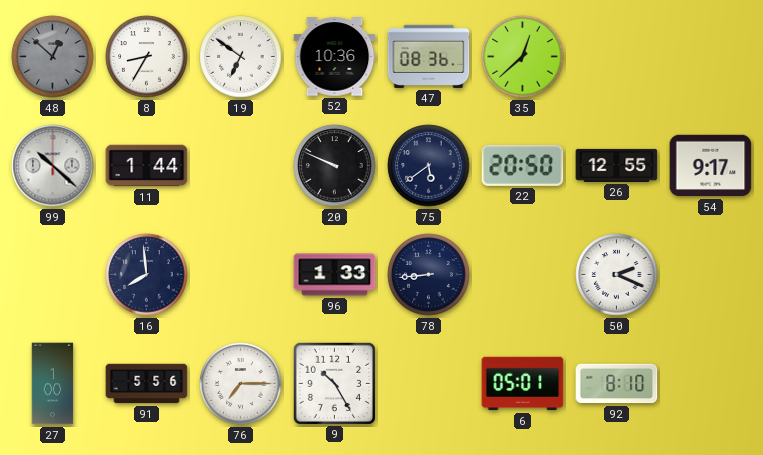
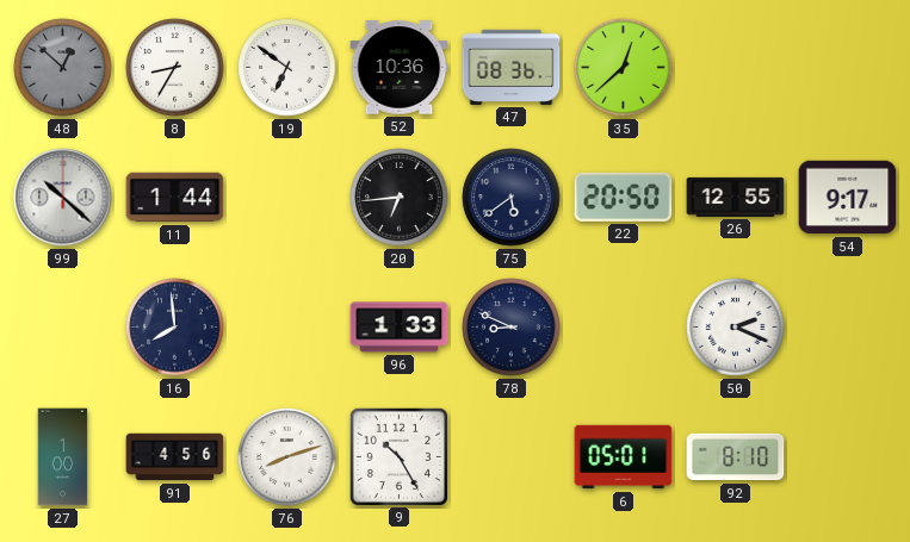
20: 9:49 -> 6:44
78: 8:44 -> 8:49
91: 5:56 -> 4:56
76: 7:15 -> 8:12
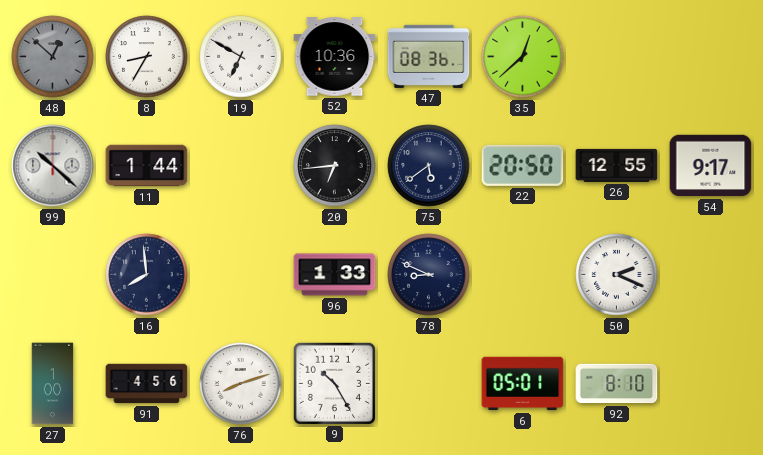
19: 6:51 -> 6:50
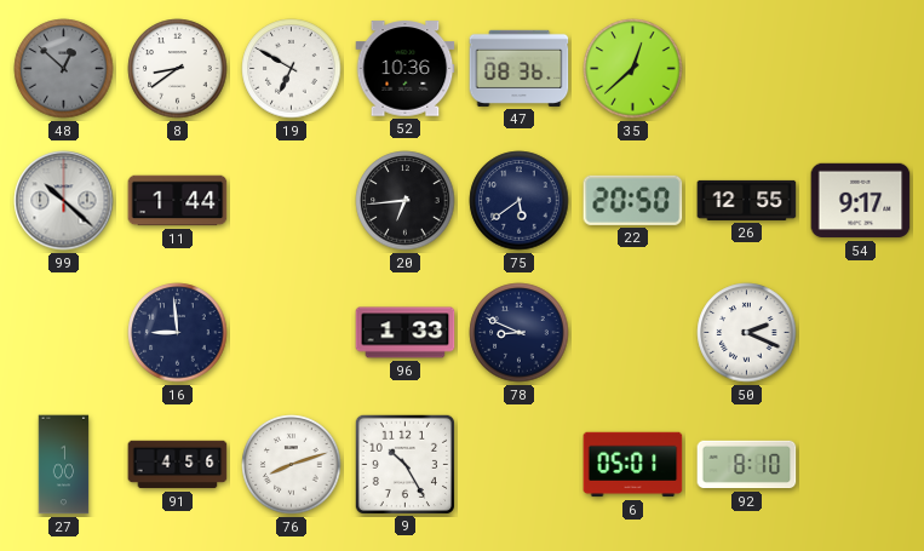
8: 8:35 -> 8:39
16: 7:59 -> 8:59
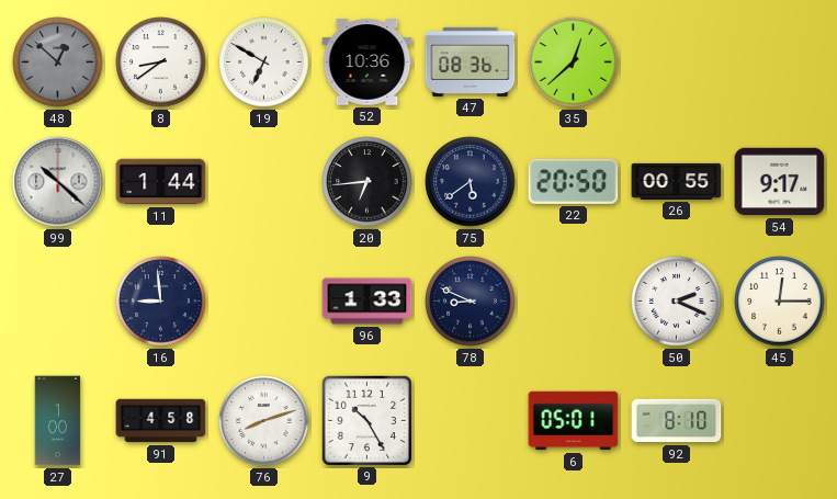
26: 12:55 -> 00:55
45: none -> 12:15
91: 4:56 -> 4:58
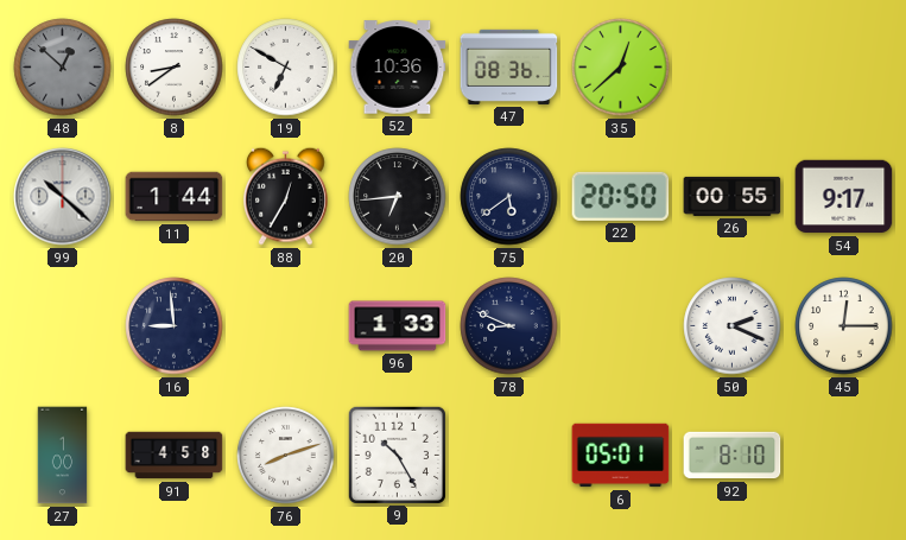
88: none -> 12:35
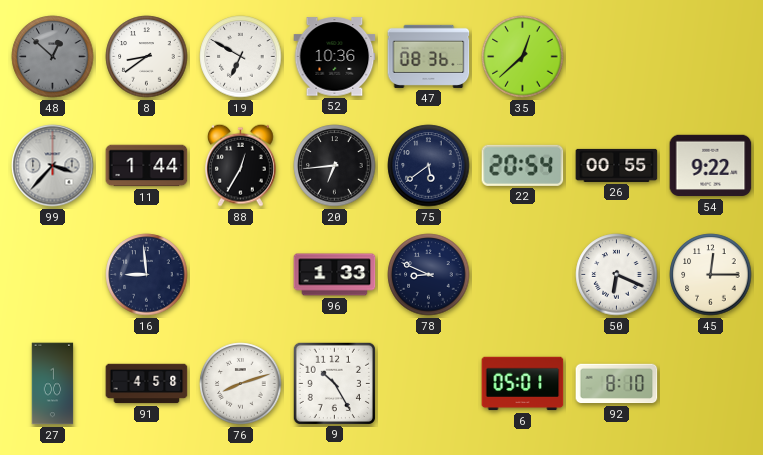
99: 10:22 -> 3:37
22: 20:50 -> 20:54
54: 9:17 -> 9:22
50: 2:19 -> 6:19
